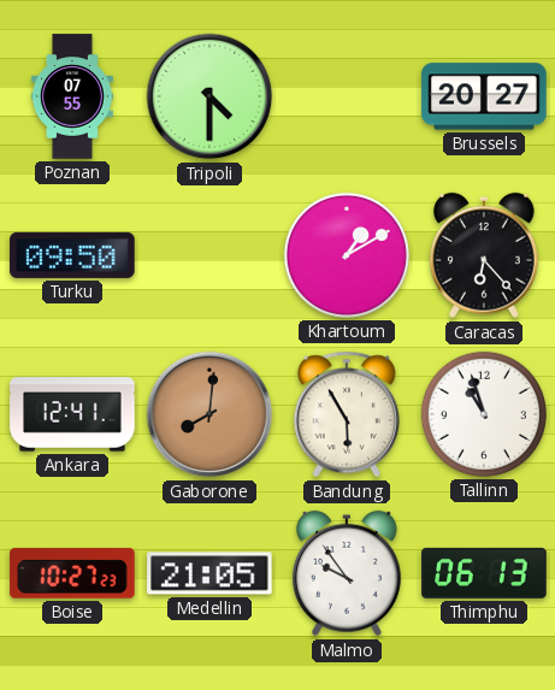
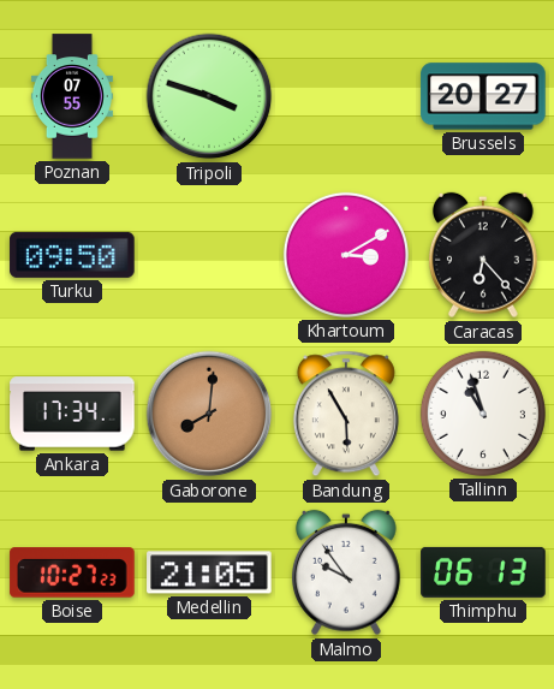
Tripoli: 4:30 -> 3:48
Khartoum: 1:10 -> 3:10
Ankara: 12:41 -> 17:34
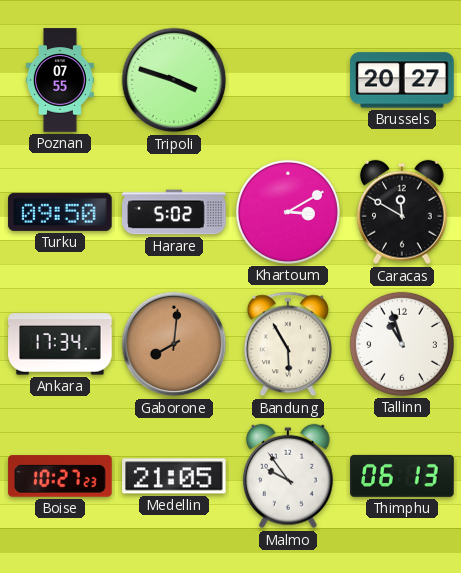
Harare: none -> 5:02
Caracas: 6:23 -> 11:50
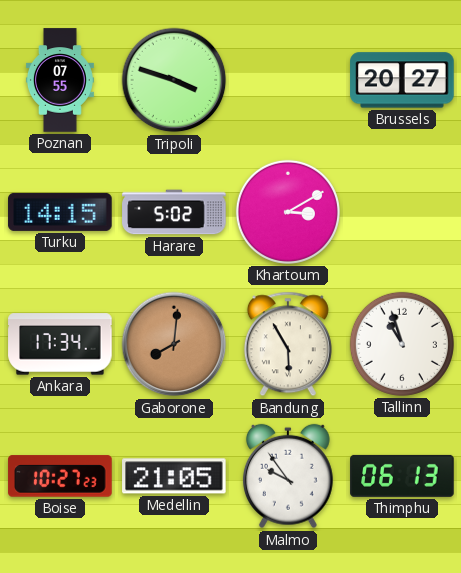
Turku: 09:50 -> 14:15
Caracas: 11:50 -> none
